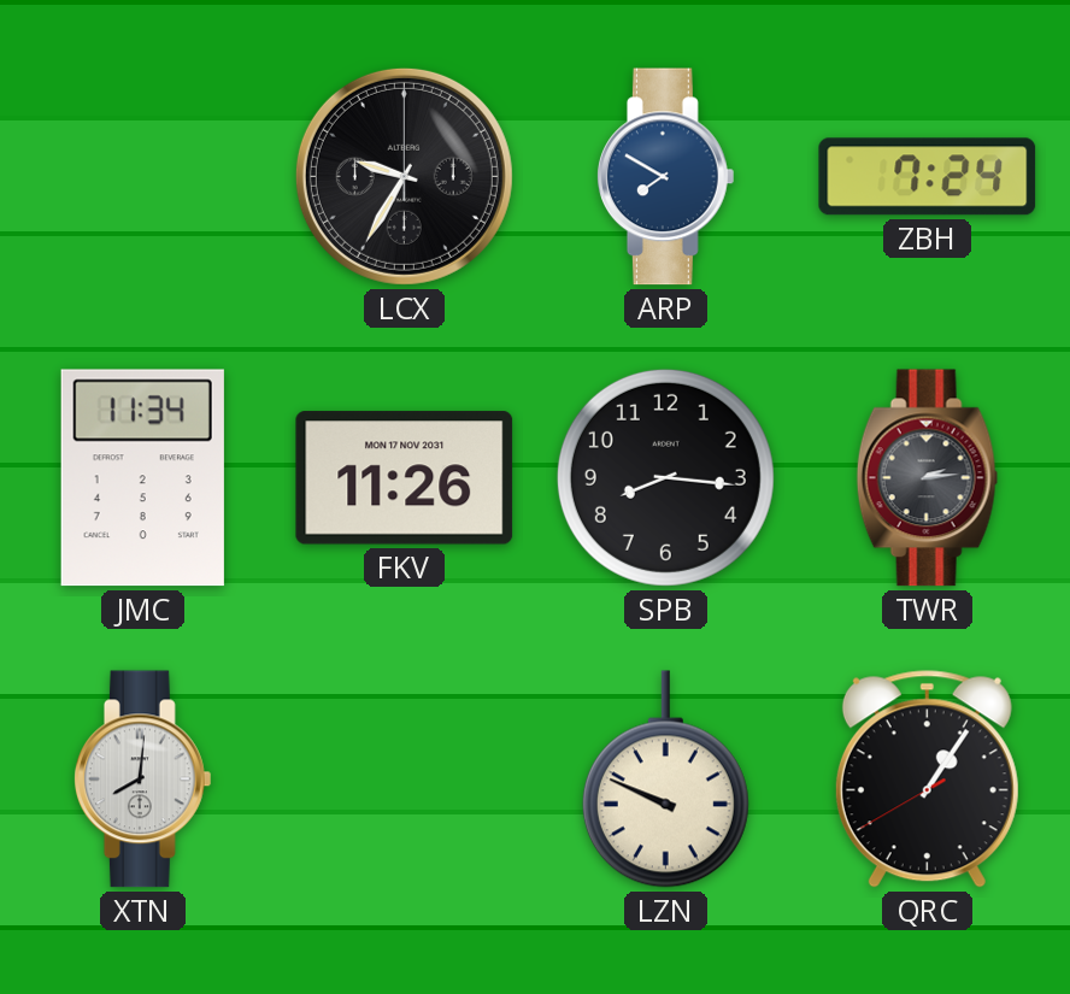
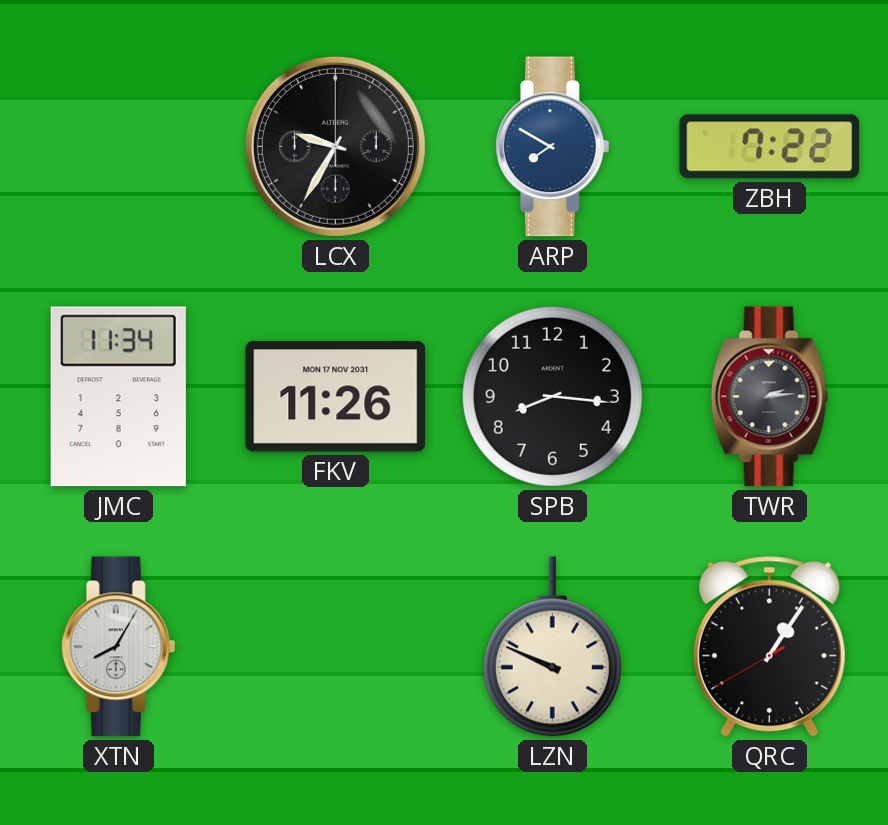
ZBH: 7:24 -> 7:22
XTN: 8:01 -> 8:05
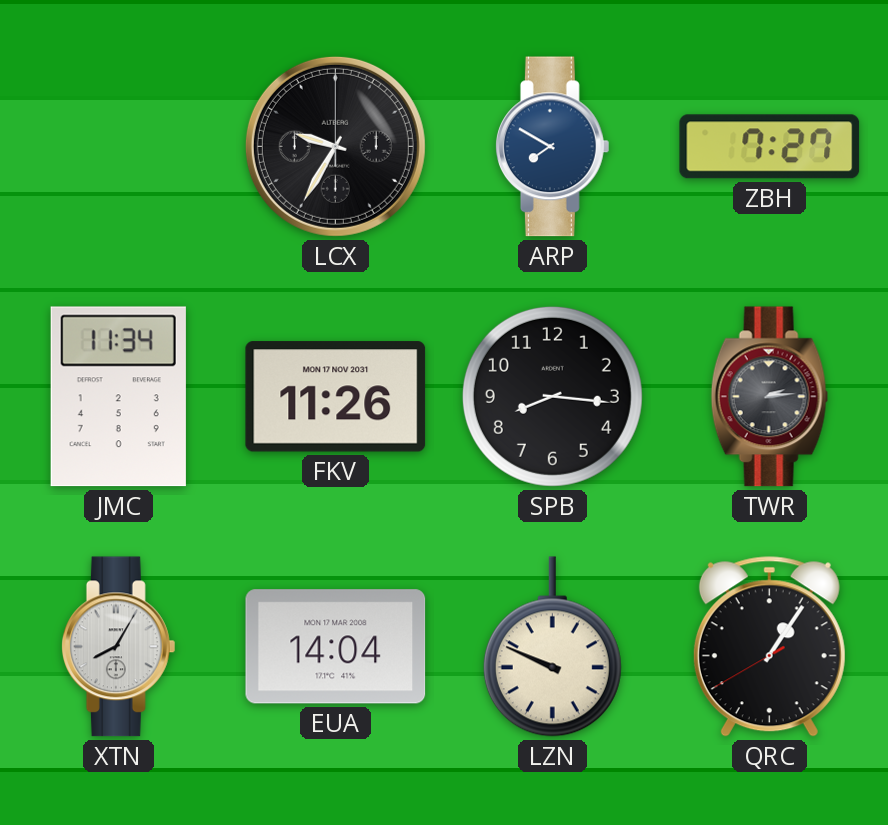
ZBH: 7:22 -> 7:27
EUA: none -> 14:04
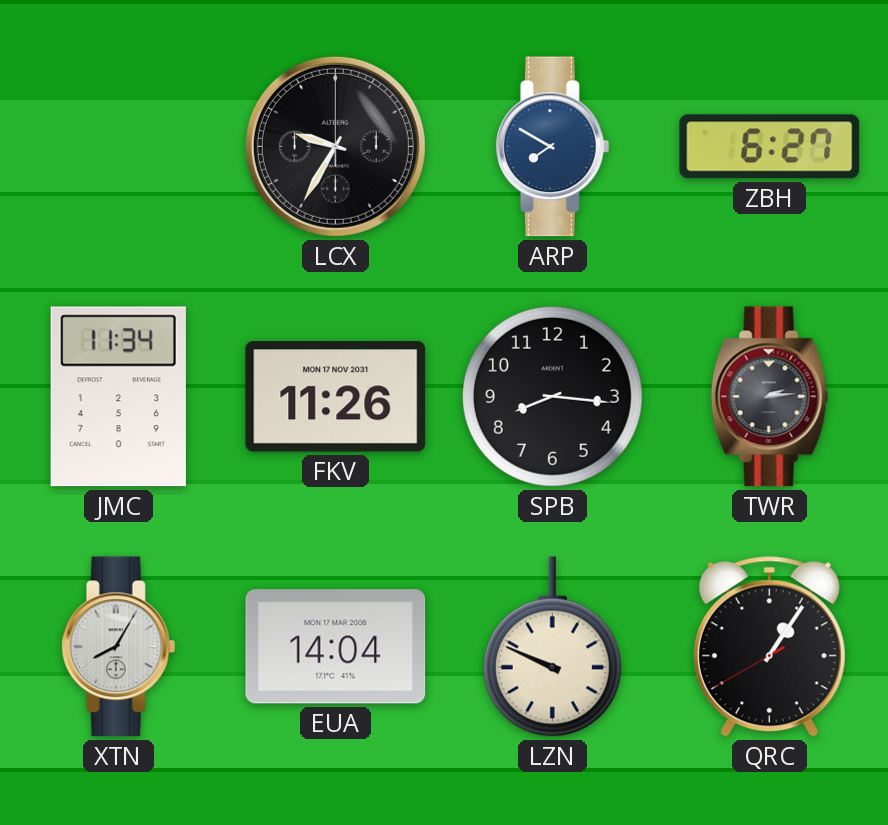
ZBH: 7:27 -> 6:27
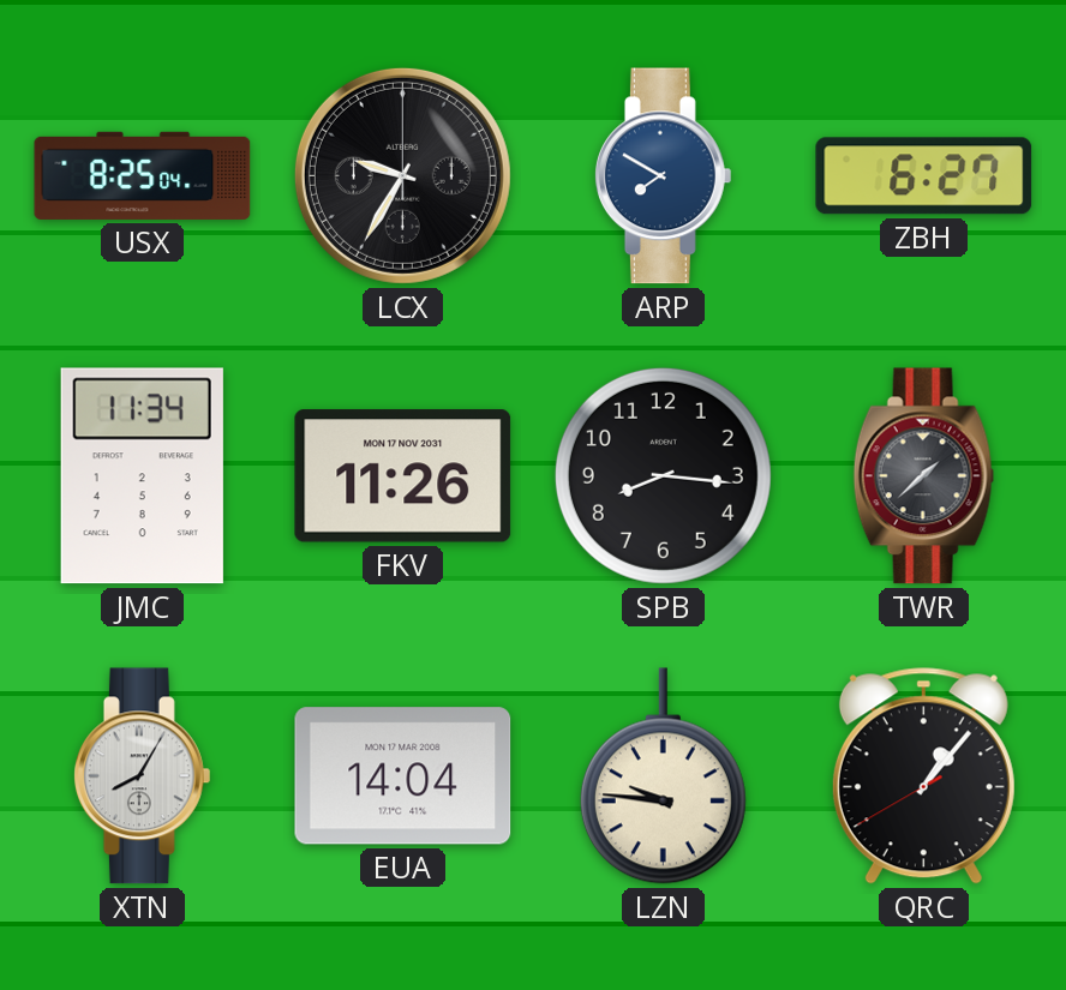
USX: none -> 8:25
TWR: 2:14 -> 1:38
LZN: 9:49 -> 9:46
QRC: 1:05 -> 1:06
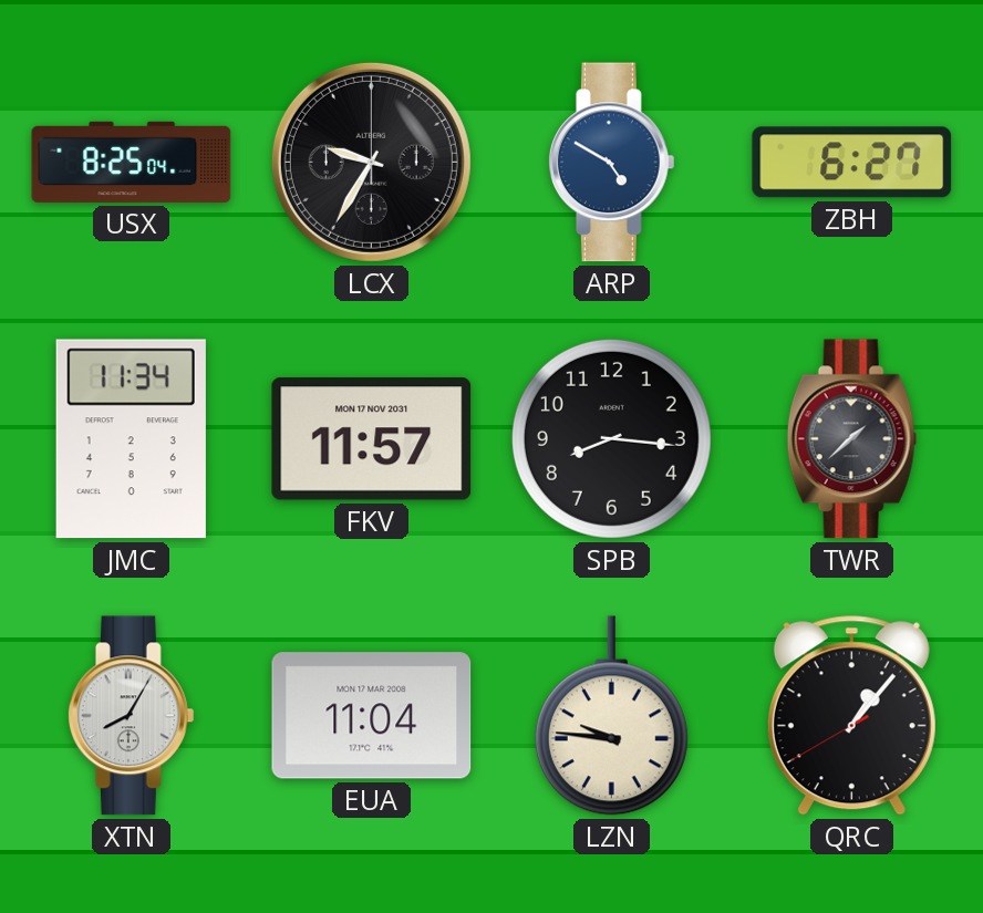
ARP: 7:50 -> 4:50
FKV: 11:26 -> 11:57
EUA: 14:04 -> 11:04
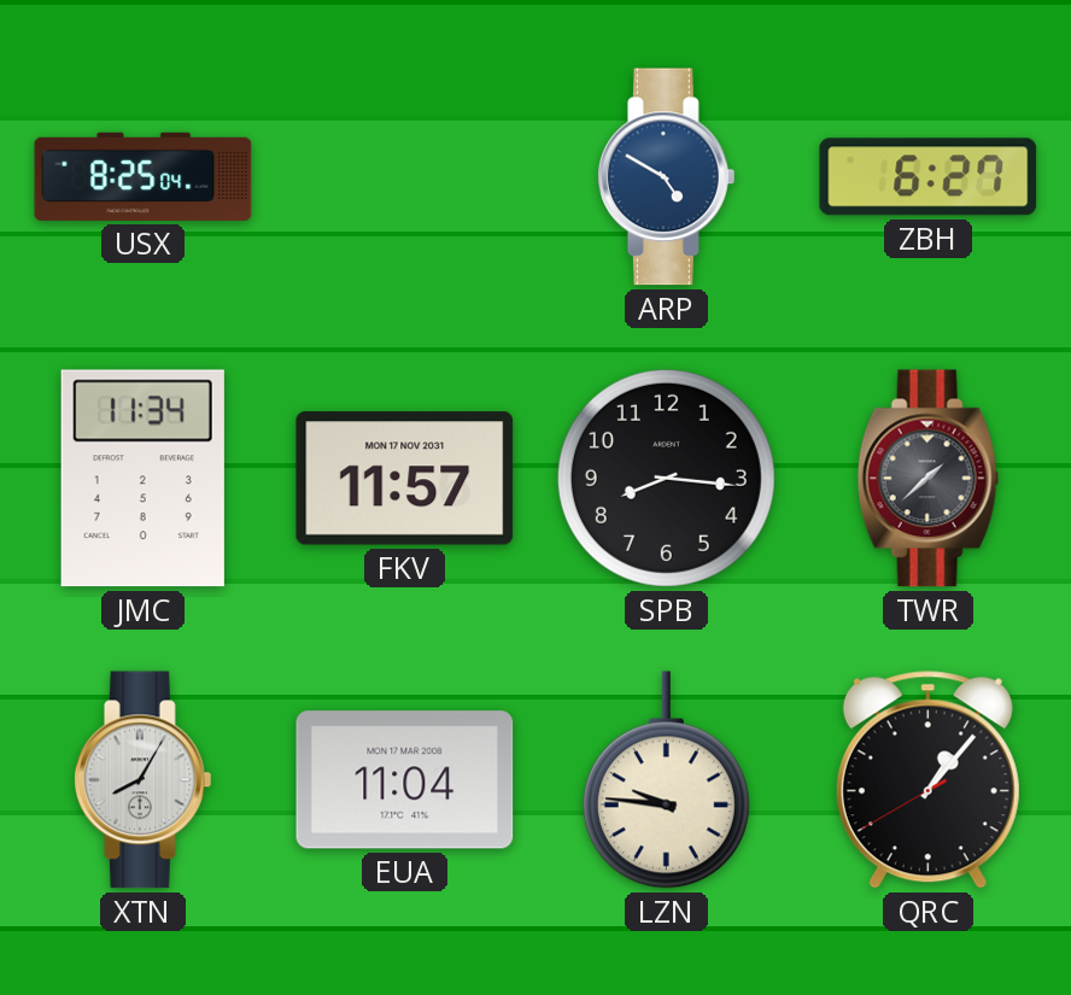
LCX: 9:35 -> none
